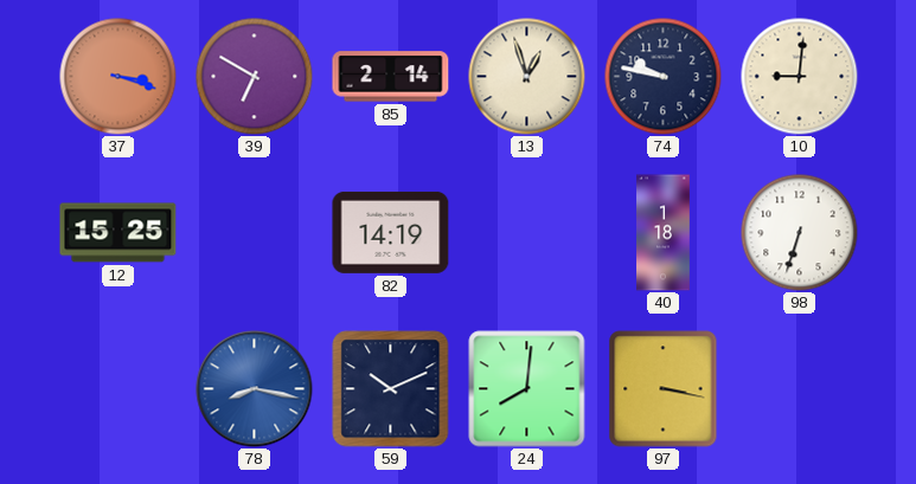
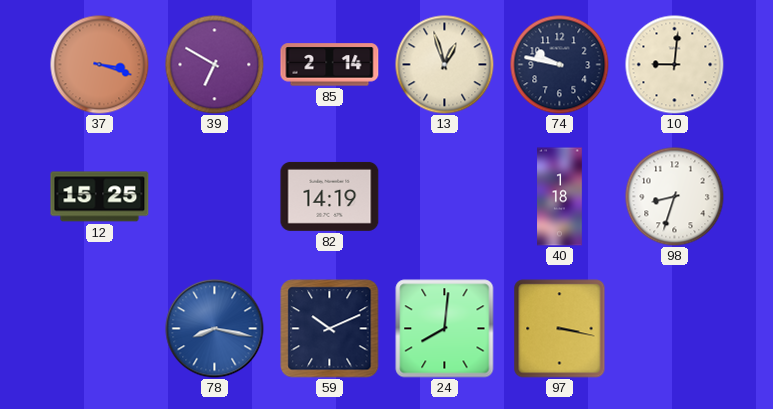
98: 6:33 -> 8:33
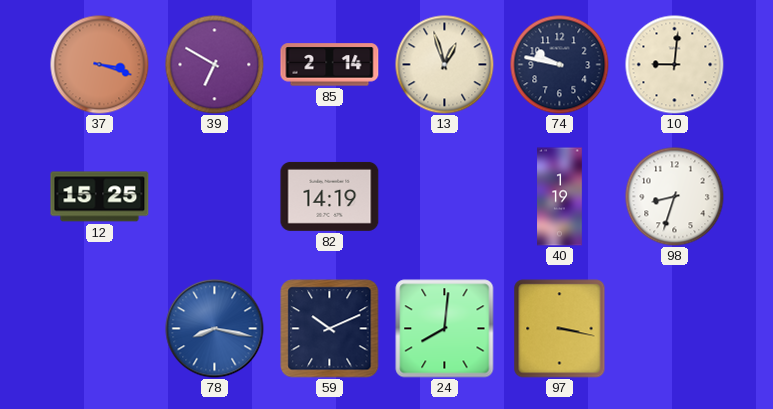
40: 1:18 -> 1:19
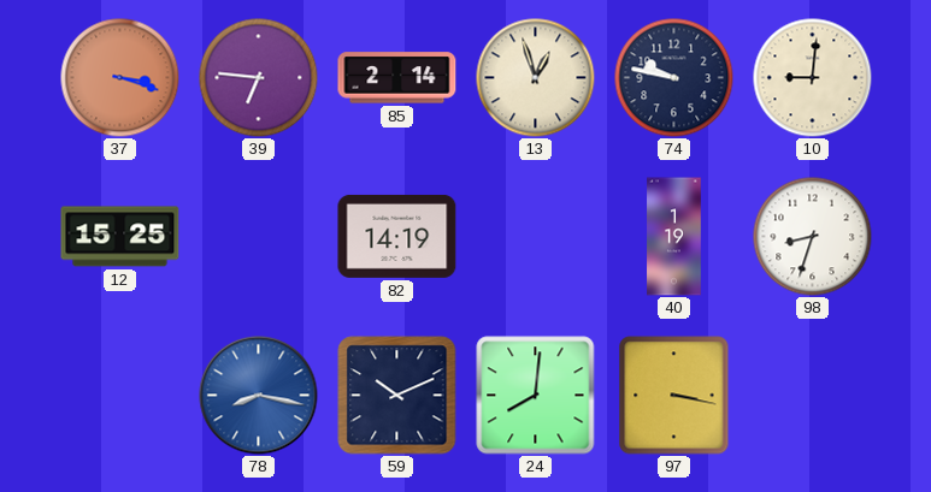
39: 6:50 -> 6:46
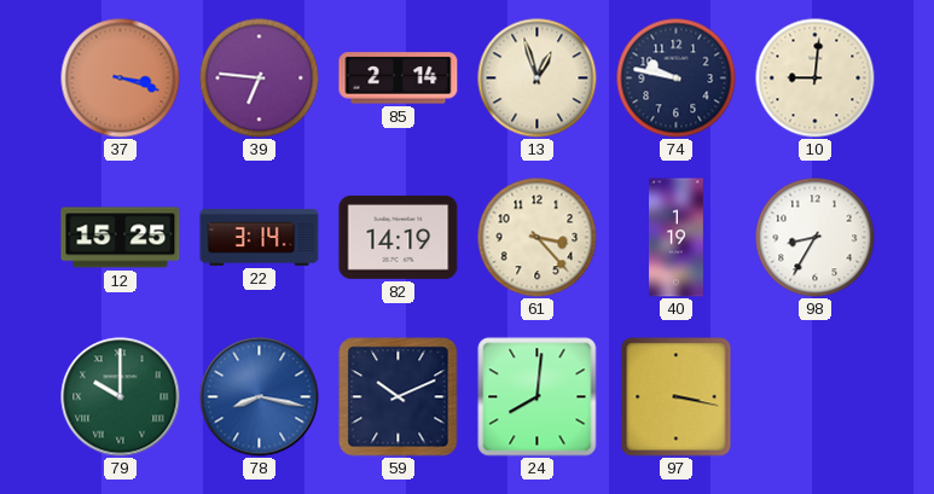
22: none -> 3:14
61: none -> 3:23
98: 8:33 -> 8:35
79: none -> 10:00
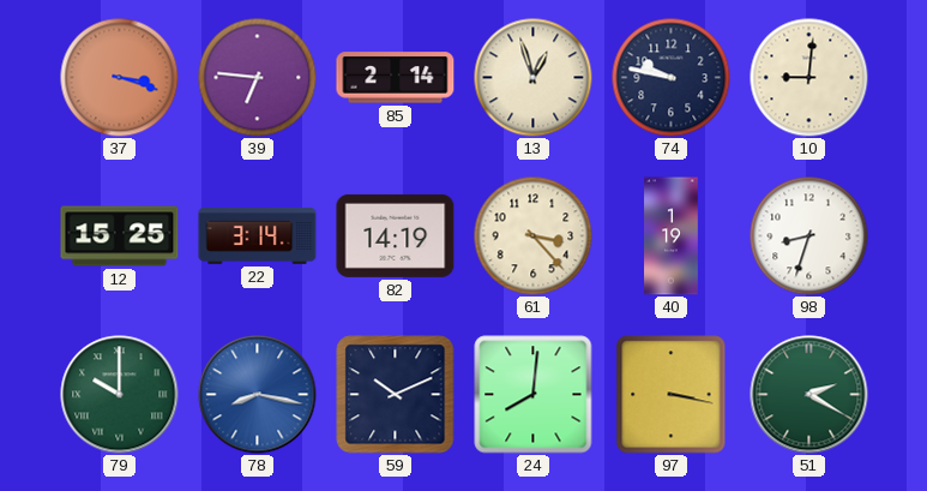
98: 8:35 -> 8:33
51: none -> 2:20
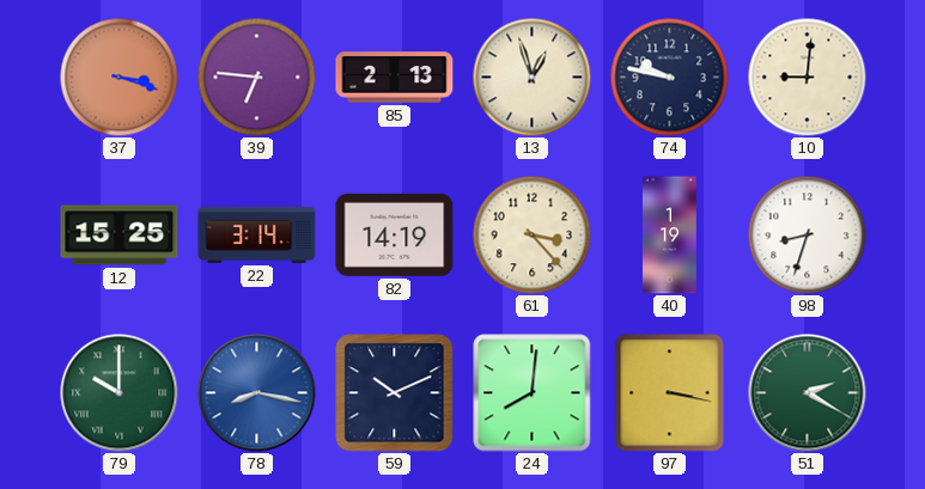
85: 2:14 -> 2:13
